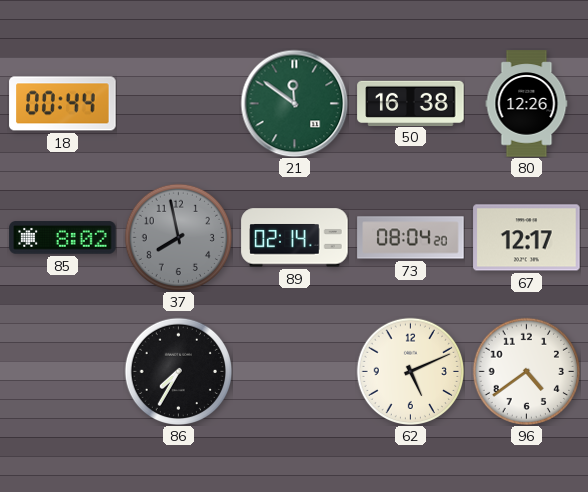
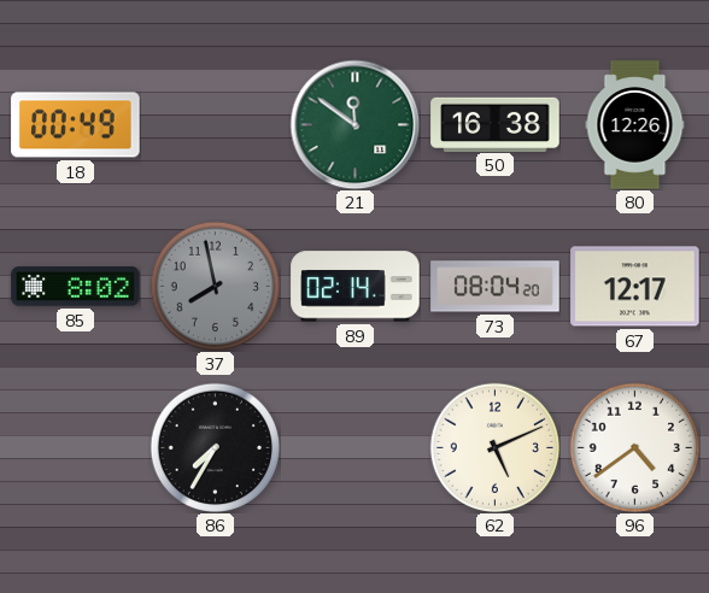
18: 00:44 -> 00:49
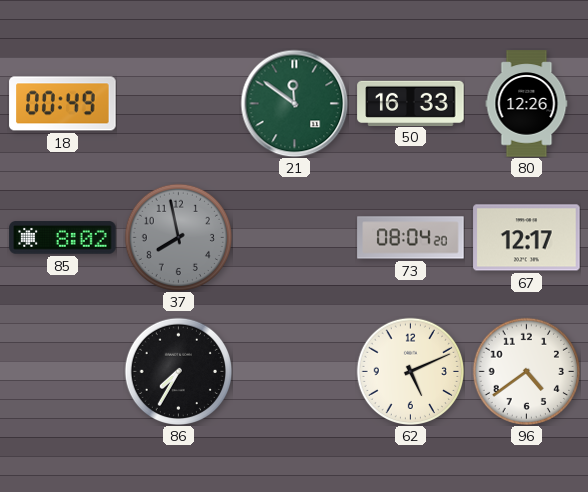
50: 16:38 -> 16:33
89: 02:14 -> none
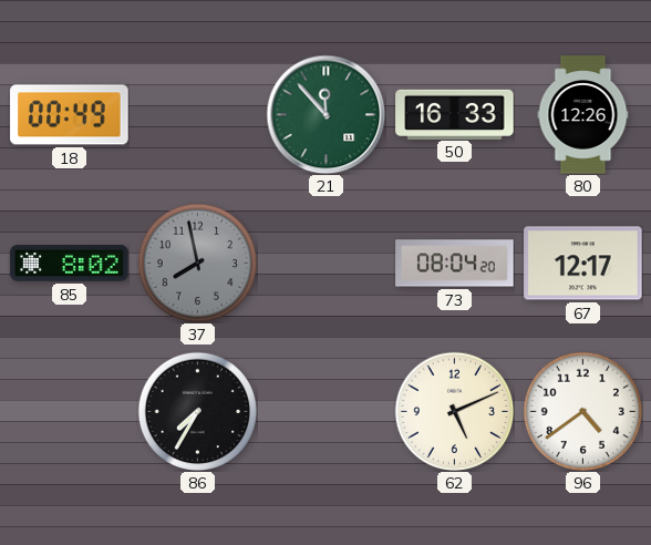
21: 11:51 -> 11:53
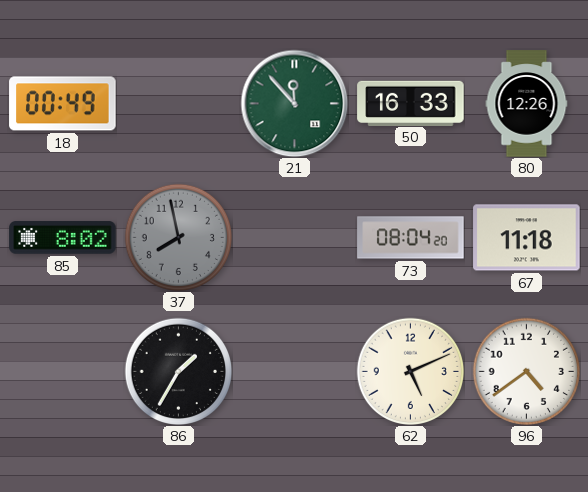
67: 12:17 -> 11:18
86: 7:35 -> 1:35
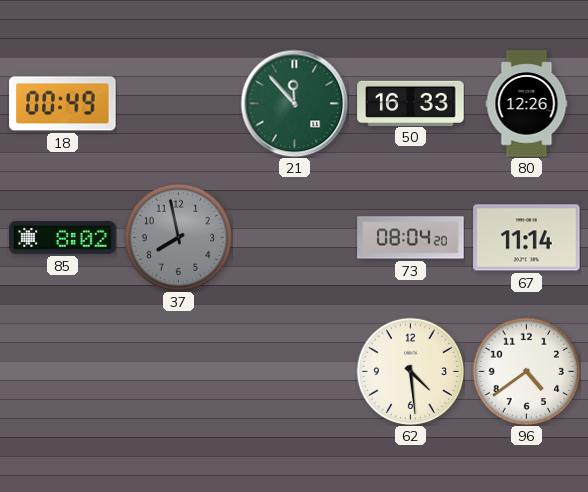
67: 11:18 -> 11:14
86: 1:35 -> none
62: 5:11 -> 4:29
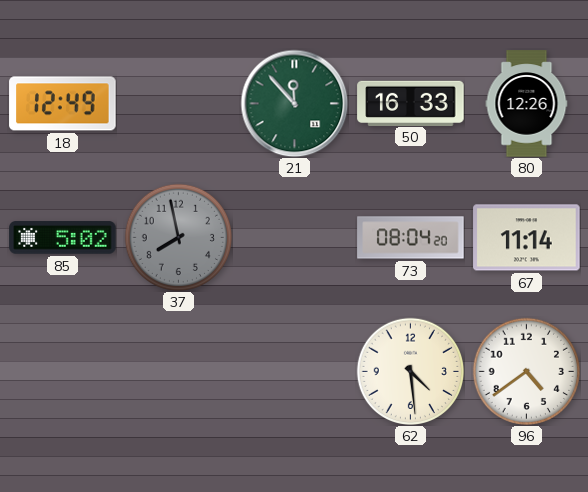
18: 00:49 -> 12:49
85: 8:02 -> 5:02
